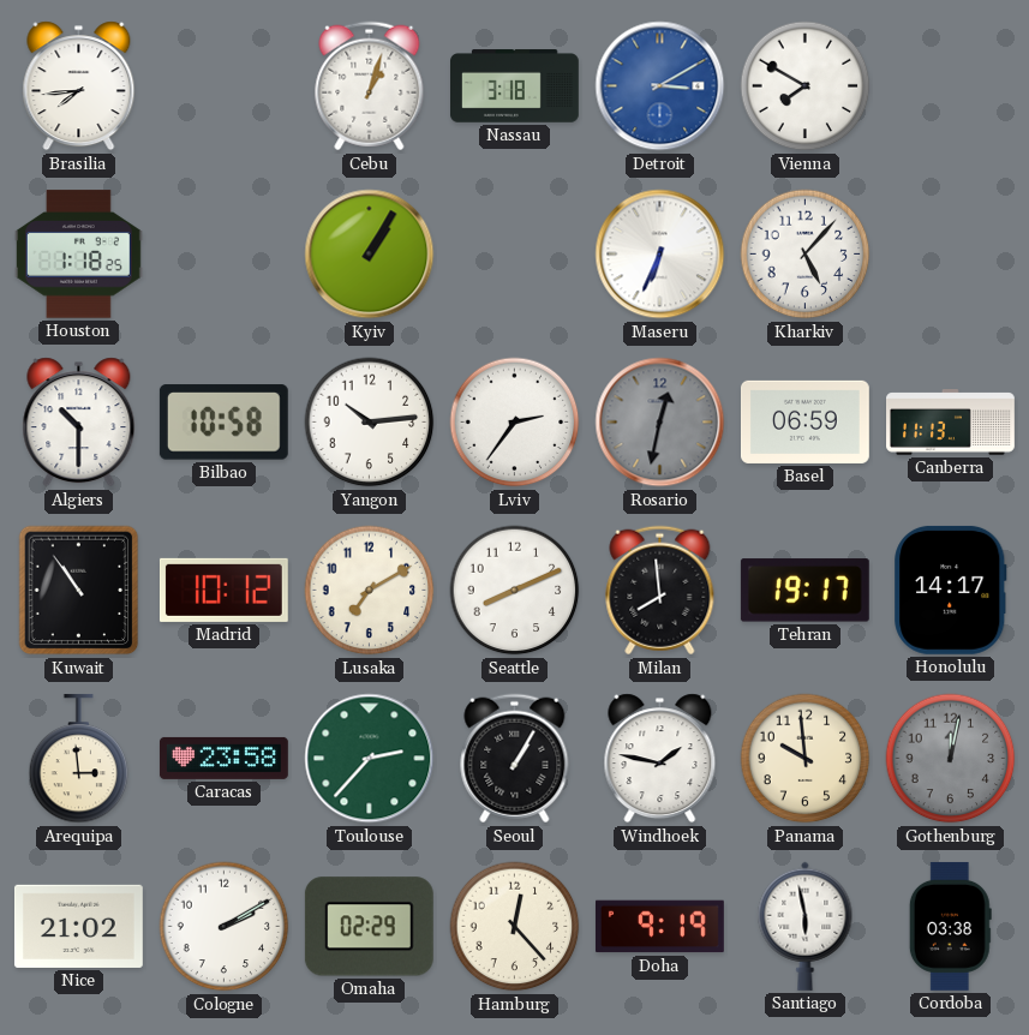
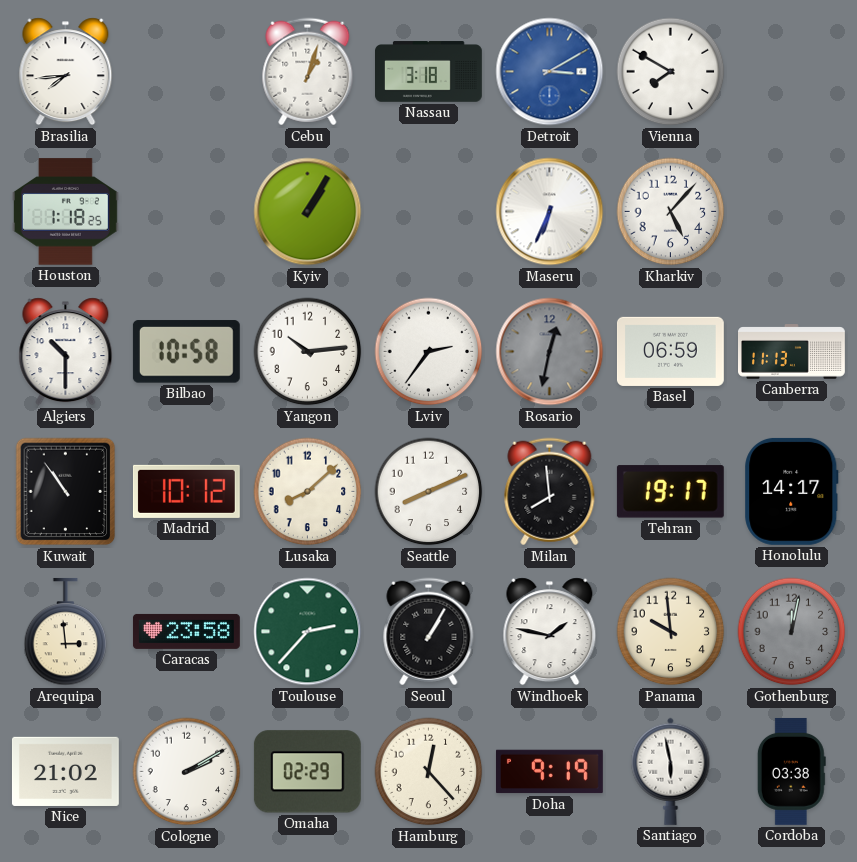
Lusaka: 7:10 -> 8:08
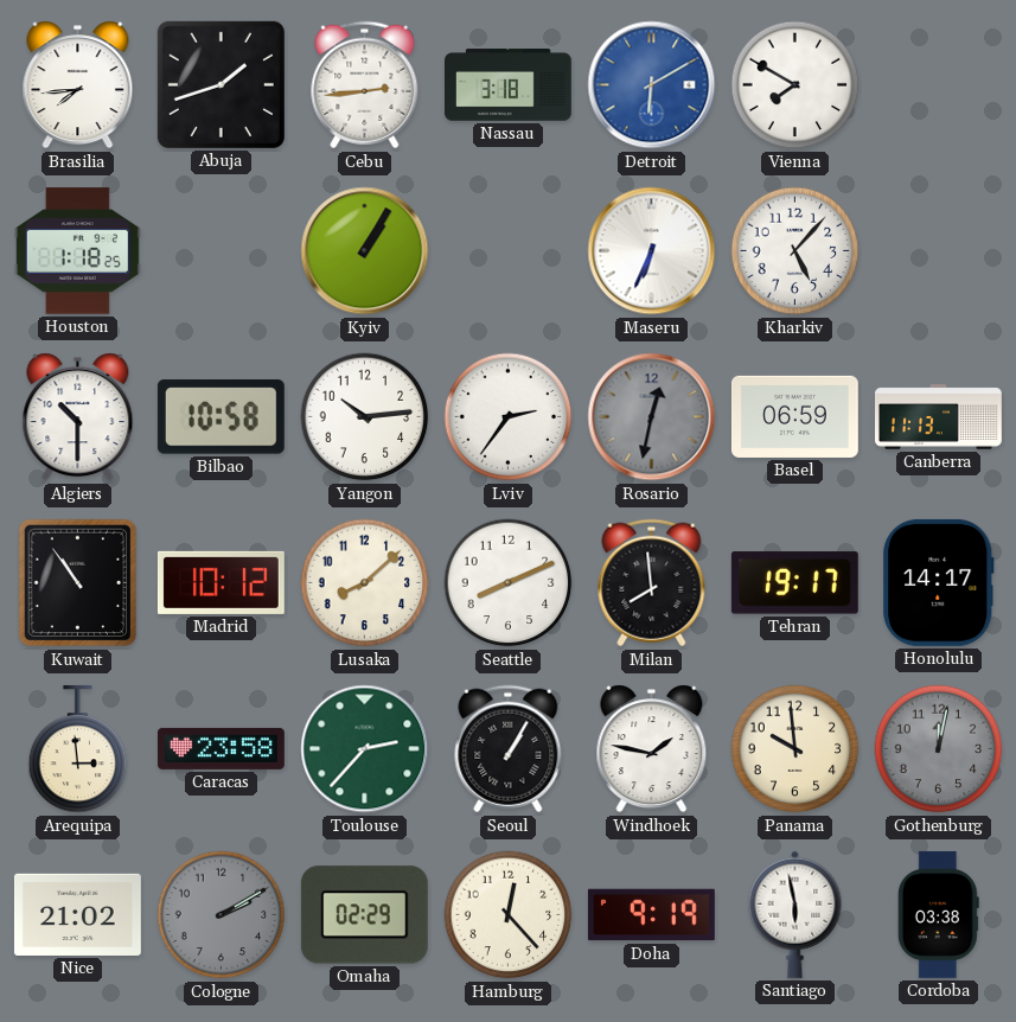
Abuja: none -> 1:42
Cebu: 1:03 -> 2:44
Detroit: 3:10 -> 6:10
Cologne dial: white -> grey
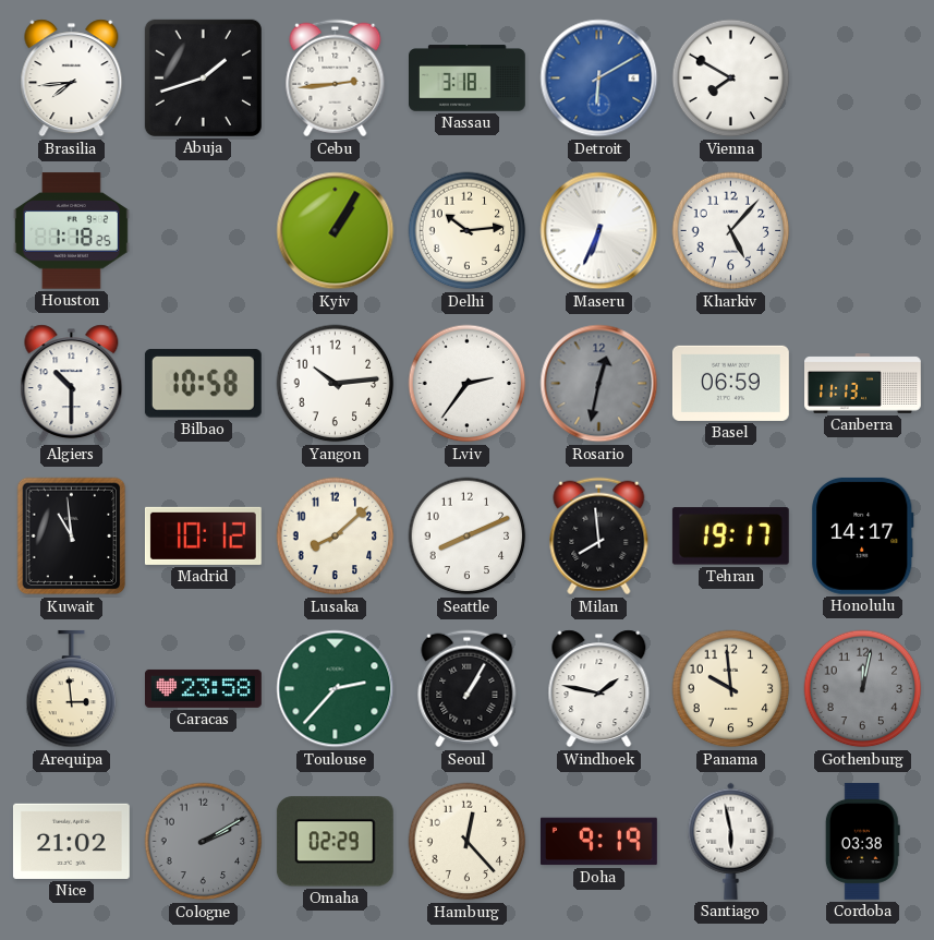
Delhi: none -> 10:14
Kuwait: 10:54 -> 10:59
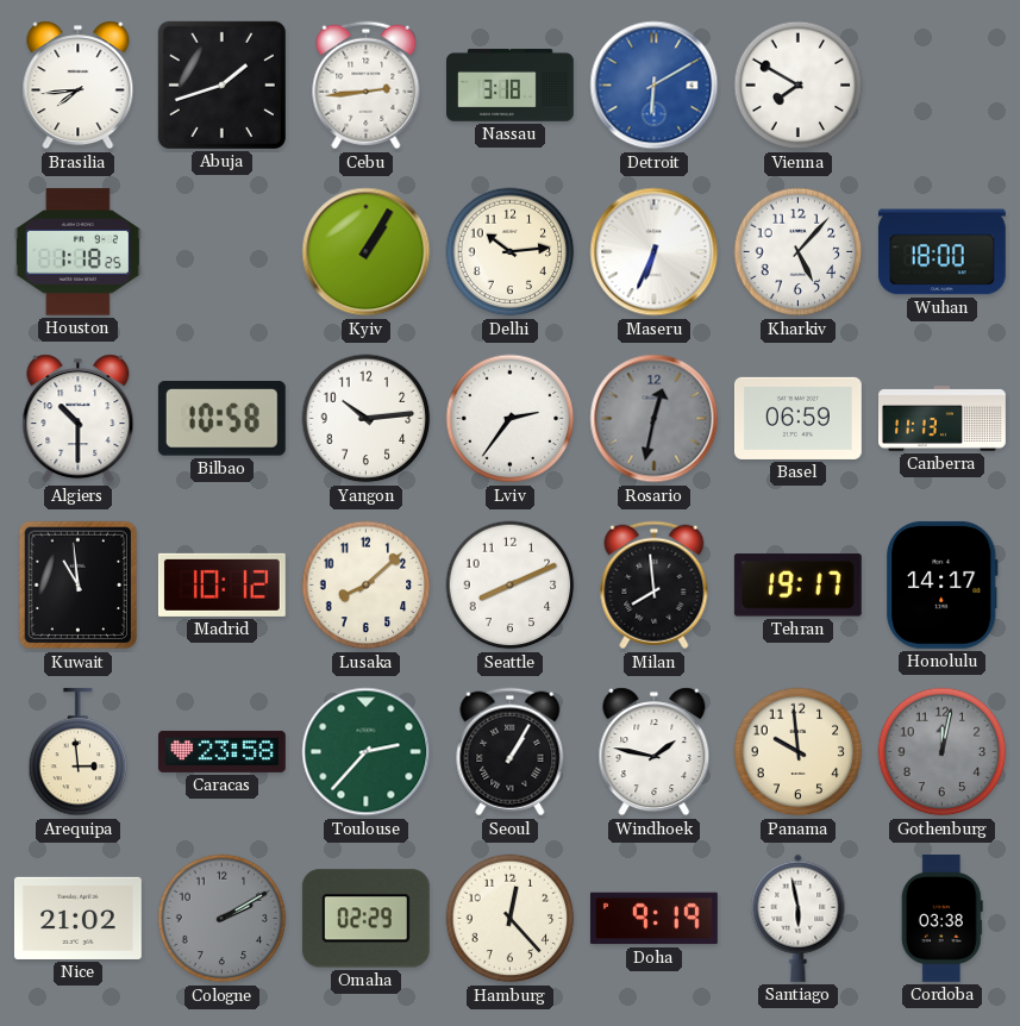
Wuhan: none -> 18:00
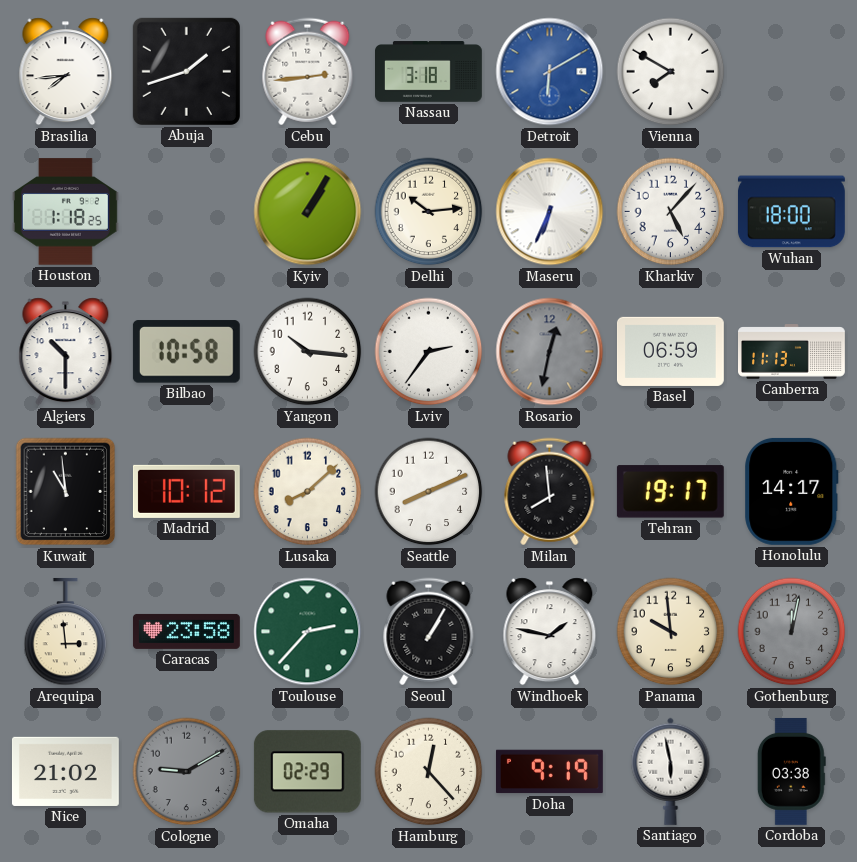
Yangon: 10:14 -> 10:16
Cologne: 2:10 -> 9:10
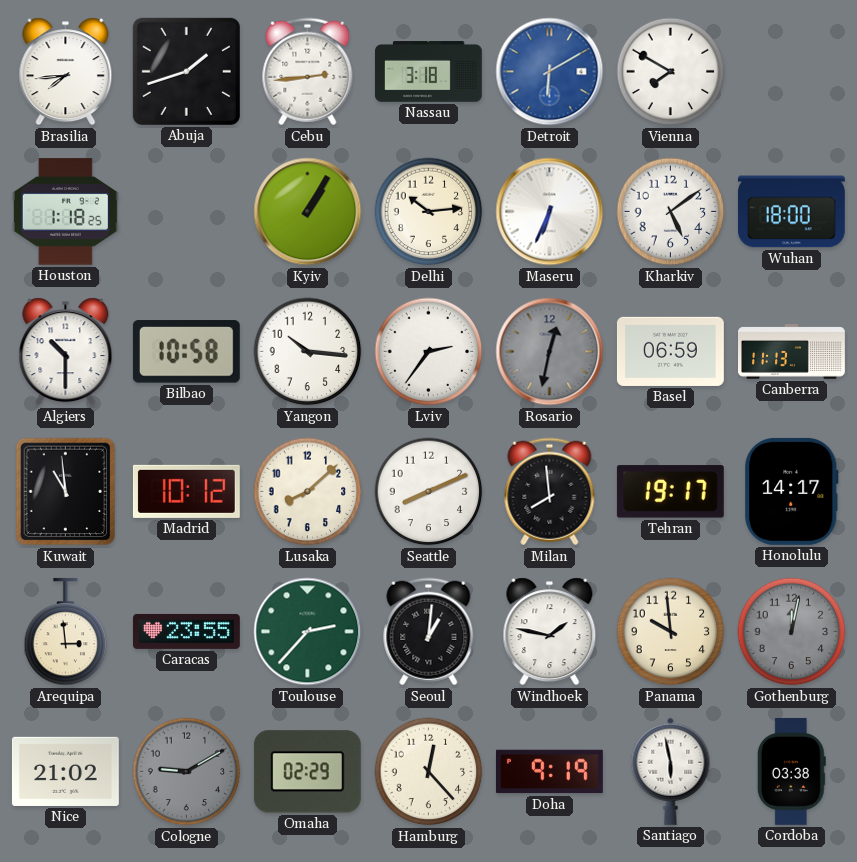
Kharkiv: 5:07 -> 5:09
Caracas: 23:58 -> 23:55
Seoul: 1:05 -> 1:01
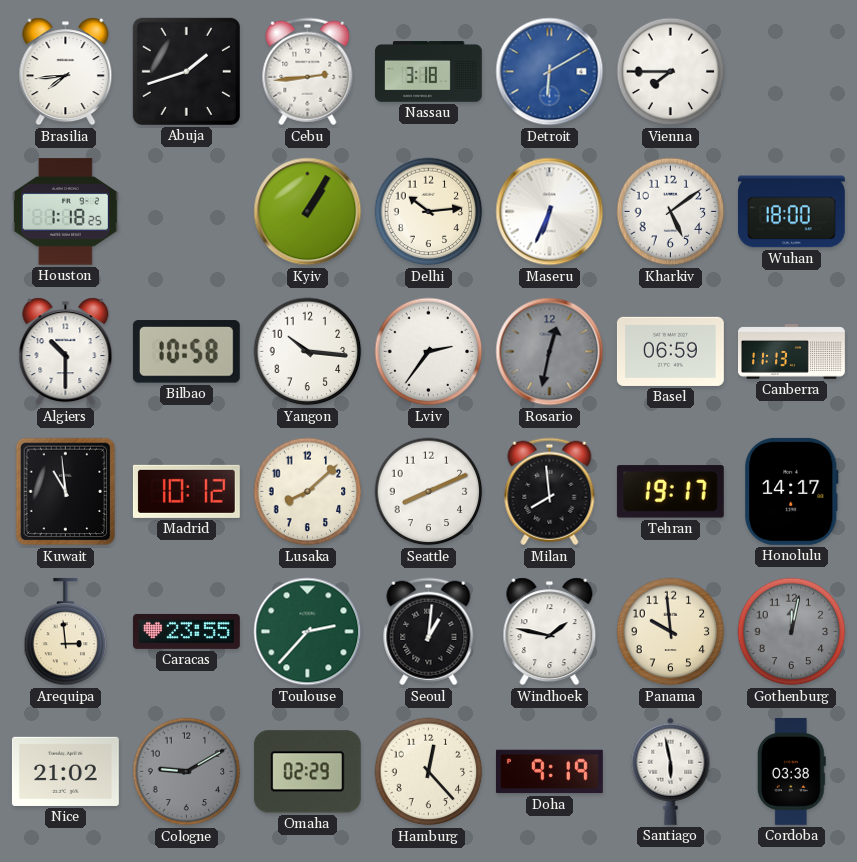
Vienna: 7:50 -> 7:45
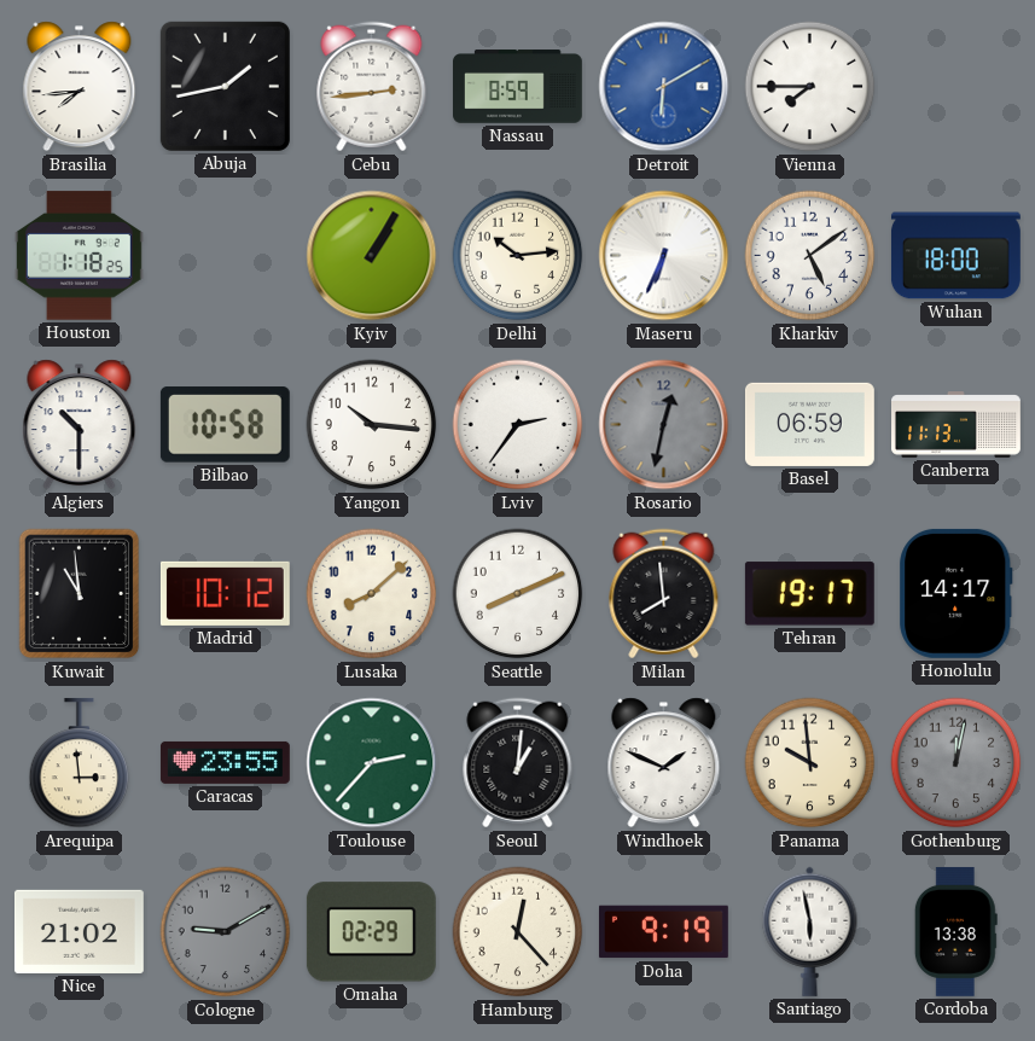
Abuja: 1:42 -> 1:43
Nassau: 3:18 -> 8:59
Windhoek: 1:47 -> 1:49
Cordoba: 03:38 -> 13:38
